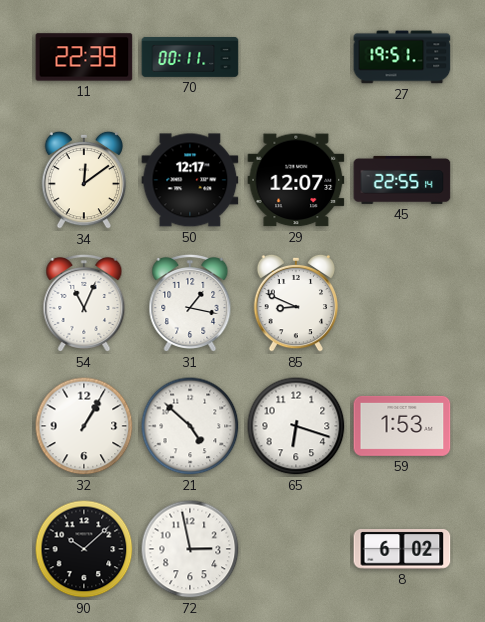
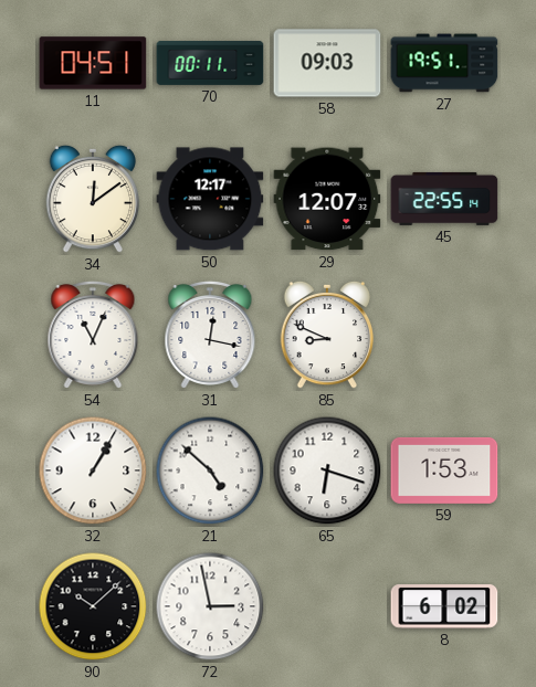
11: 22:39 -> 04:51
58: none -> 09:03
31: 1:17 -> 12:17
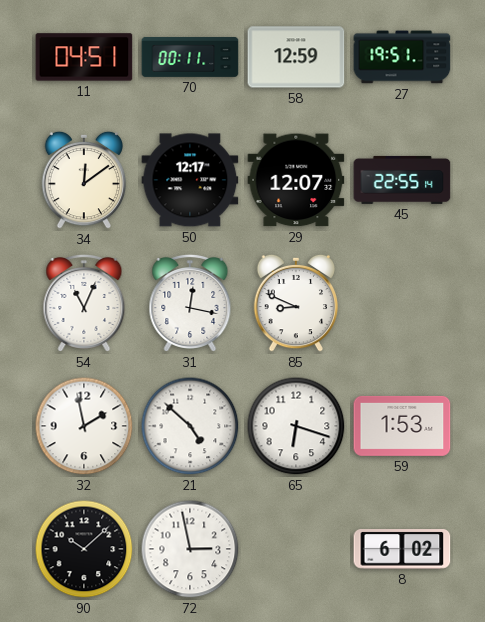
58: 09:03 -> 12:59
32: 1:05 -> 1:58
